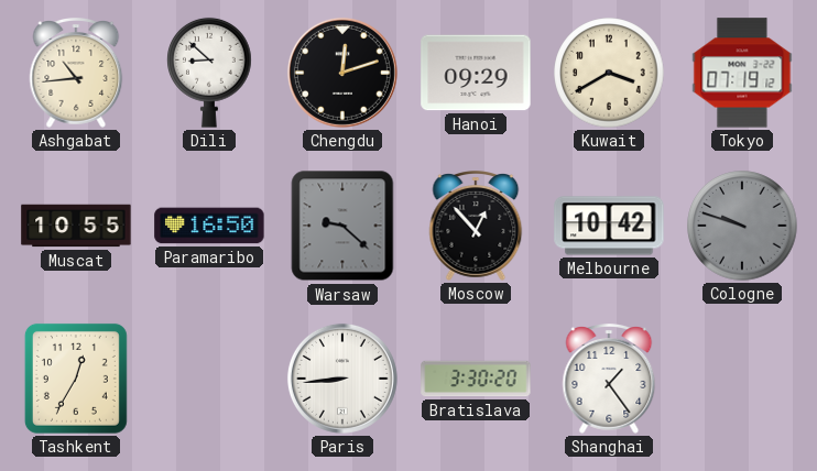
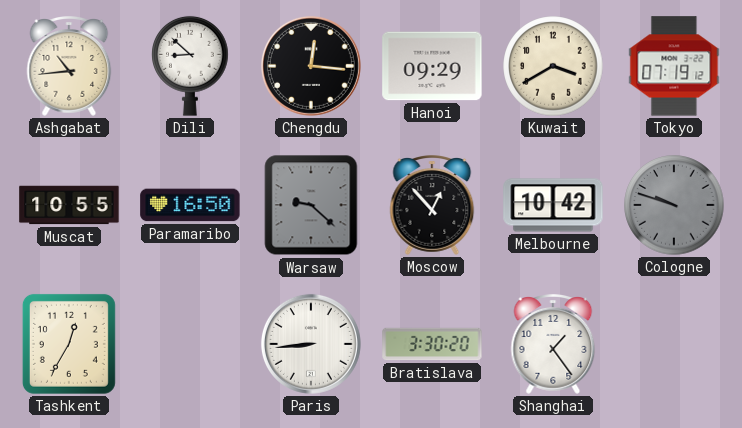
Chengdu: 12:12 -> 12:16
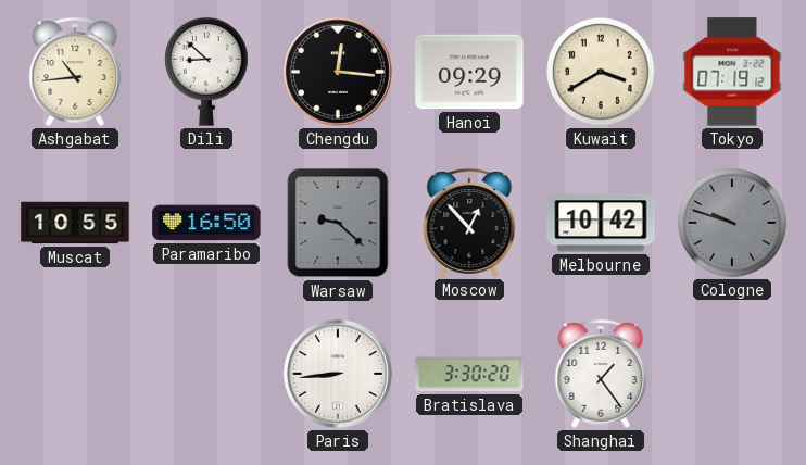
Tashkent: 12:35 -> none
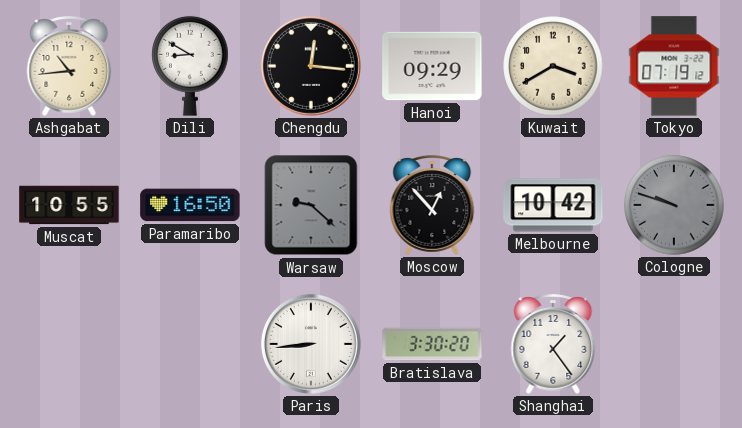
Dili: 8:52 -> 8:50
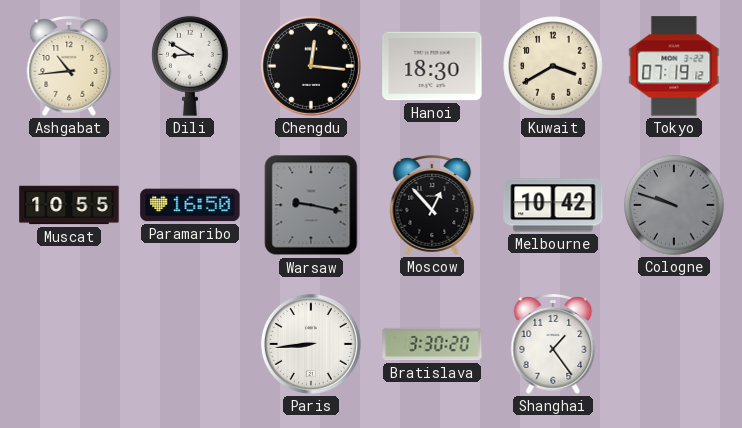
Hanoi: 09:29 -> 18:30
Warsaw: 9:22 -> 9:17
